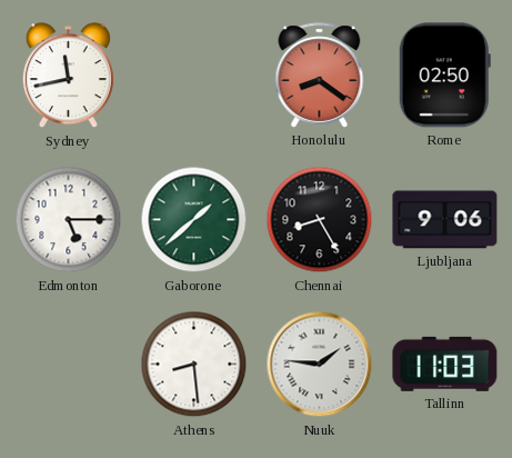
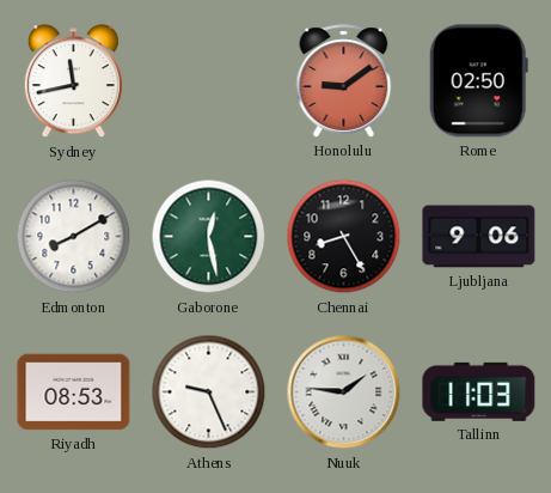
Honolulu: 8:21 -> 9:09
Edmonton: 5:15 -> 8:10
Gaborone: 1:38 -> 12:28
Riyadh: none -> 08:53
Athens: 8:29 -> 9:26
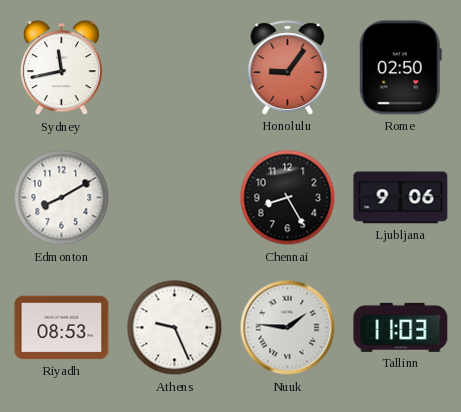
Honolulu: 9:09 -> 9:06
Gaborone: 12:28 -> none
